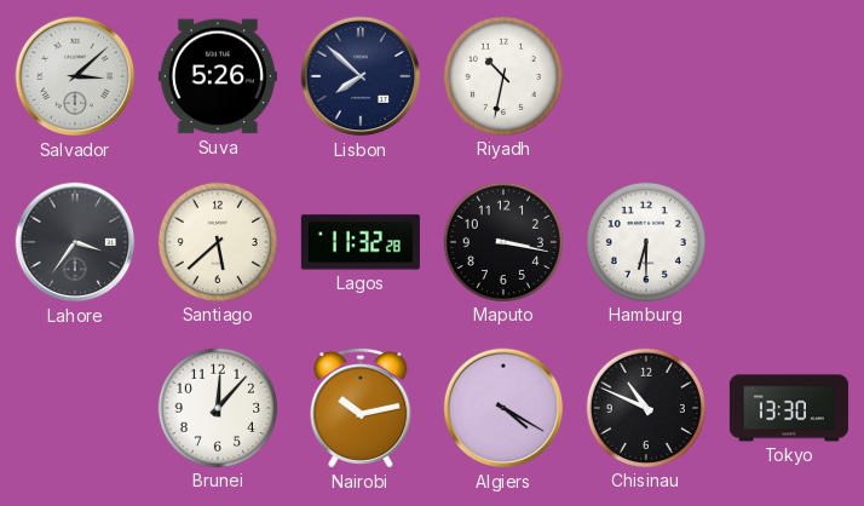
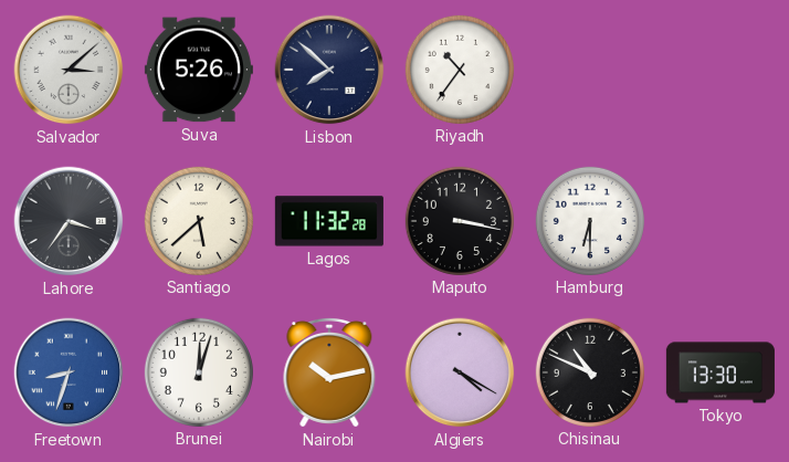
Riyadh: 10:32 -> 10:36
Freetown: none -> 8:33
Brunei: 12:07 -> 12:03
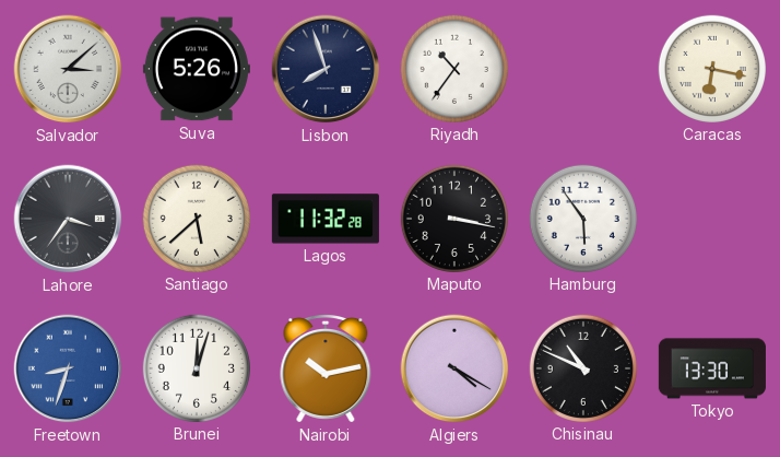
Lisbon: 7:52 -> 7:57
Caracas: none -> 6:17
Hamburg: 6:30 -> 5:54
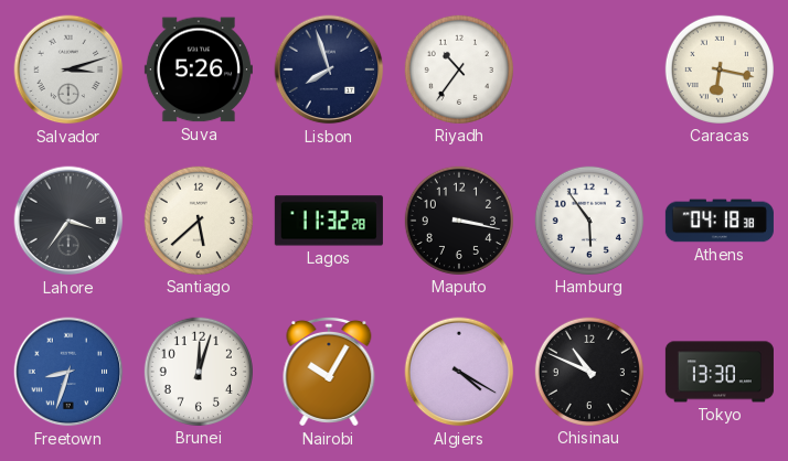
Salvador: 3:08 -> 3:12
Athens: none -> 04:18
Nairobi: 10:13 -> 10:05
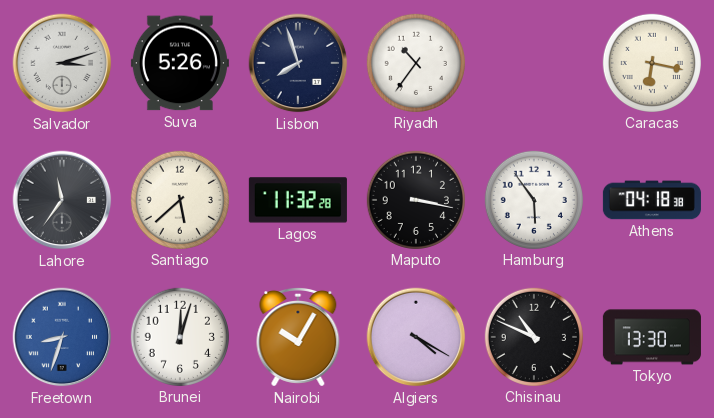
Lahore: 3:36 -> 11:36
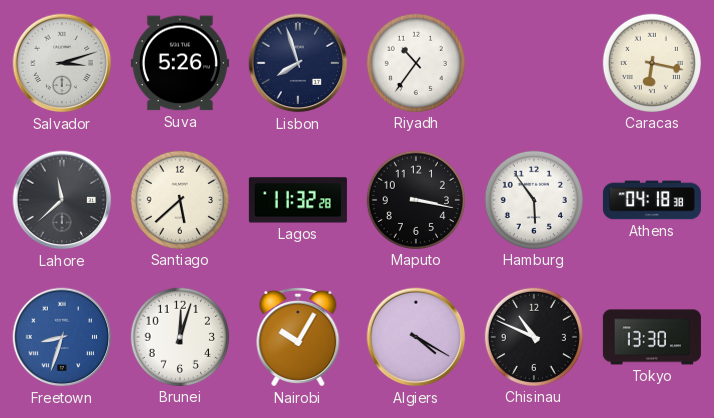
Lahore: 11:36 -> 11:38
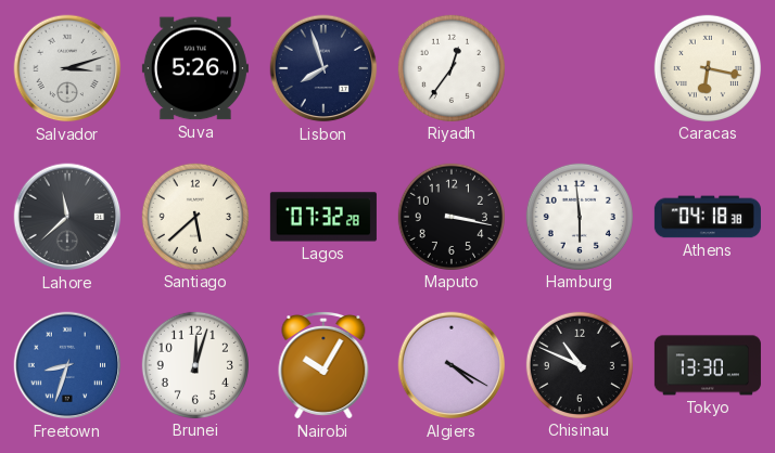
Riyadh: 10:36 -> 12:36
Lagos: 11:32 -> 07:32
Hamburg: 5:54 -> 5:59
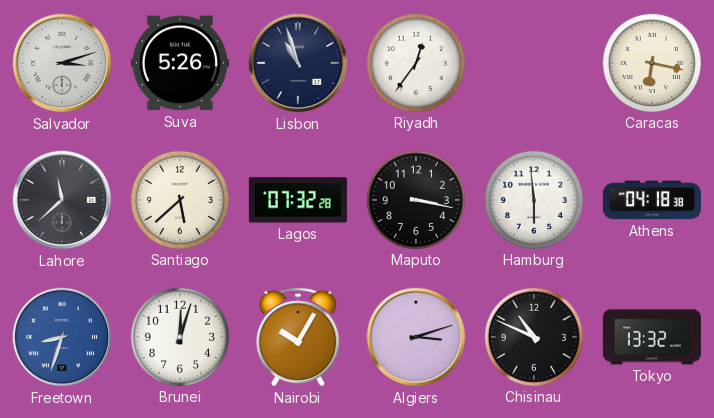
Lisbon: 7:57 -> 10:57
Algiers: 4:20 -> 3:12
Tokyo: 13:30 -> 13:32
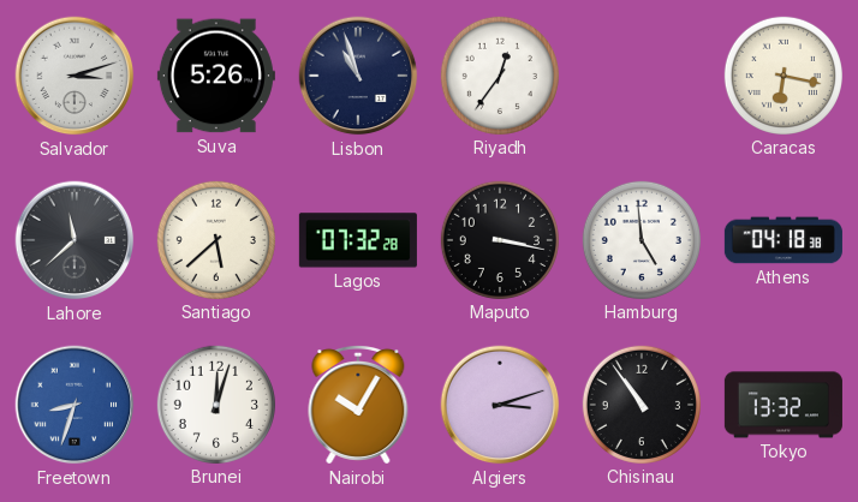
Hamburg: 5:59 -> 4:59
Chisinau: 10:49 -> 10:54
